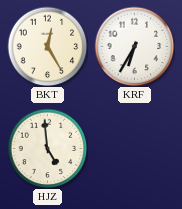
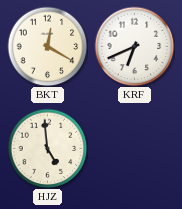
BKT: 12:25 -> 12:20
KRF: 6:35 -> 6:41
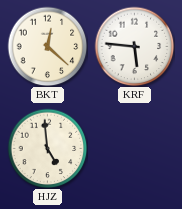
BKT: 12:20 -> 12:22
KRF: 6:41 -> 5:46
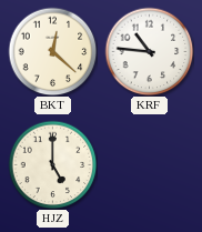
KRF: 5:46 -> 10:46
HJZ: 4:59 -> 5:00
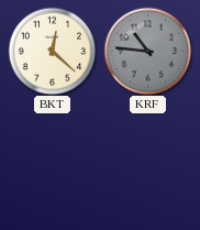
KRF dial: white -> grey
HJZ: 5:00 -> none
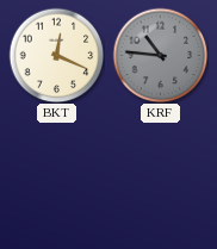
BKT: 12:22 -> 12:19
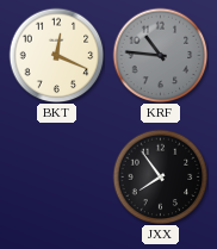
JXX: none -> 7:54
